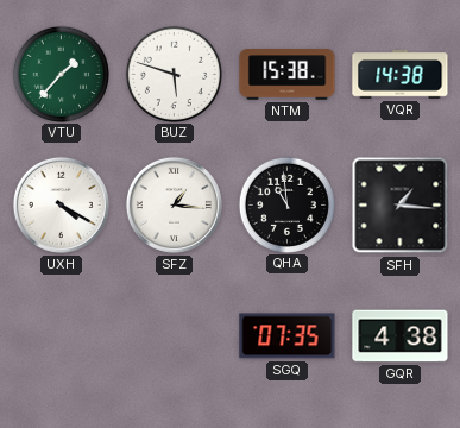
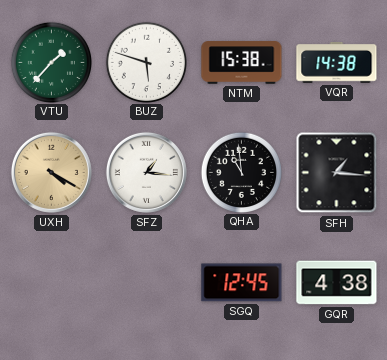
UXH dial: white -> champagne
SGQ: 07:35 -> 12:45
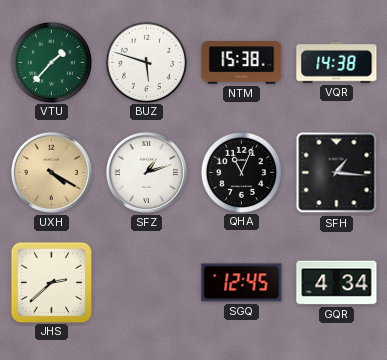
SFZ: 1:16 -> 1:12
QHA: 10:59 -> 11:04
JHS: none -> 2:38
GQR: 4:38 -> 4:34
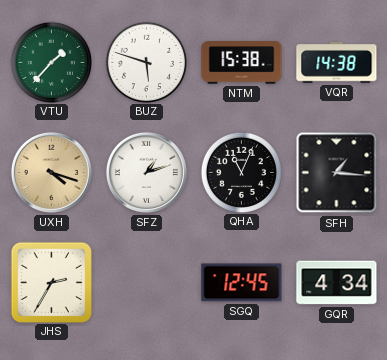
UXH: 4:20 -> 4:18
JHS: 2:38 -> 2:35
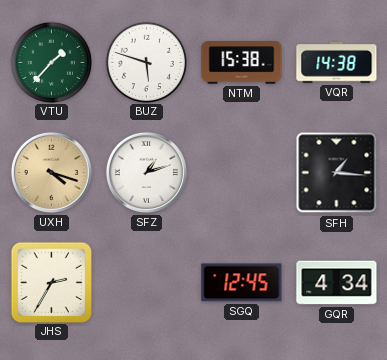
QHA: 11:04 -> none
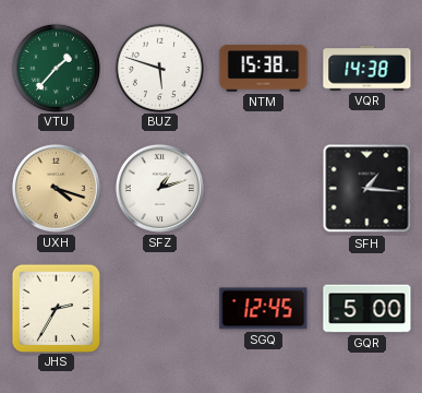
GQR: 4:34 -> 5:00
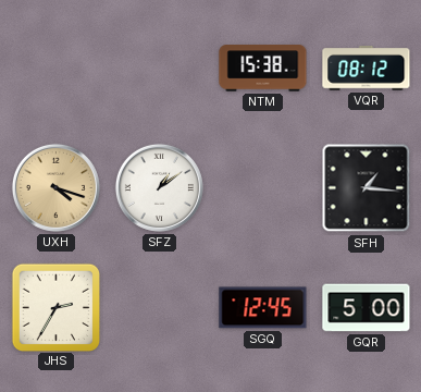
VTU: 1:37 -> none
BUZ: 5:48 -> none
VQR: 14:38 -> 08:12
SFZ: 1:12 -> 1:09
